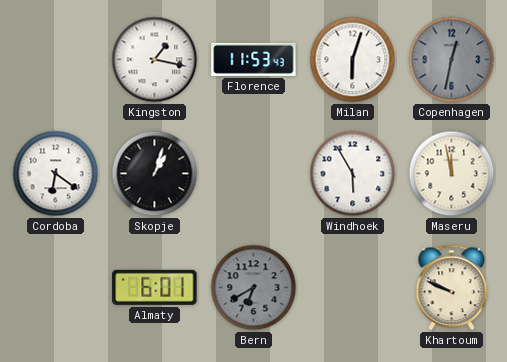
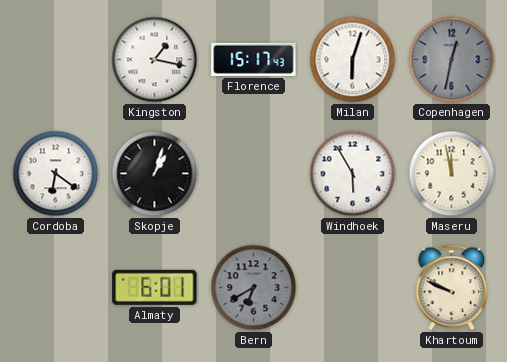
Florence: 11:53 -> 15:17
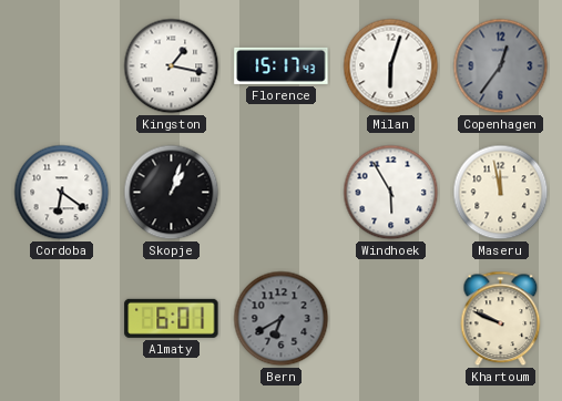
Copenhagen: 12:32 -> 12:36
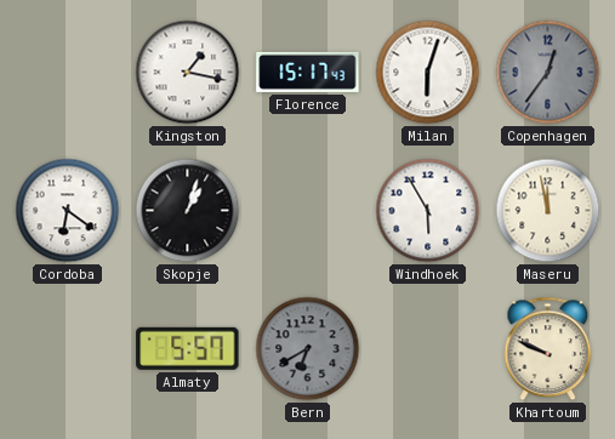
Almaty: 6:01 -> 5:57
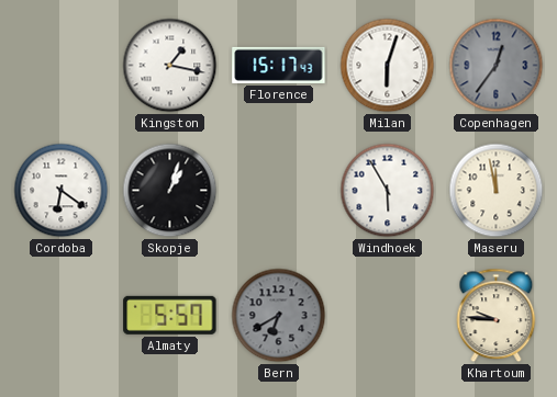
Khartoum: 9:49 -> 9:46
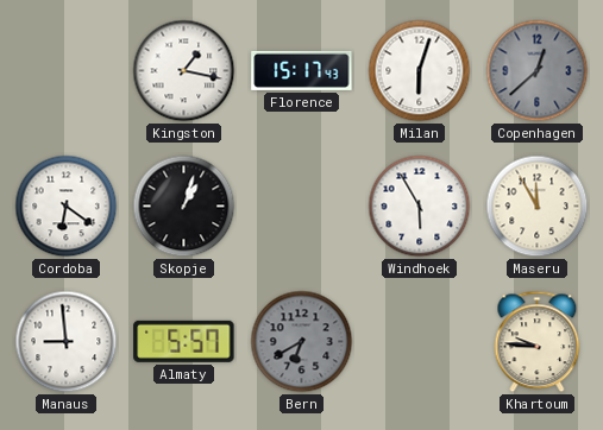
Copenhagen: 12:36 -> 12:38
Maseru: 11:58 -> 11:55
Manaus: none -> 8:59
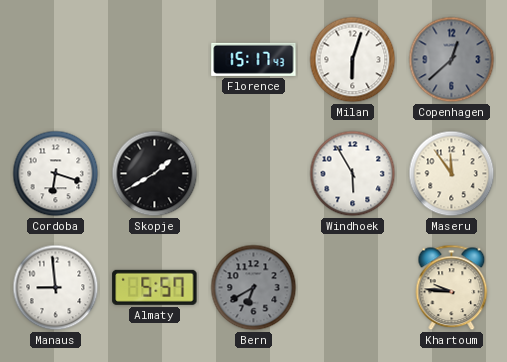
Kingston: 1:17 -> none
Cordoba: 6:21 -> 6:18
Skopje: 1:03 -> 1:40
Maseru: 11:55 -> 11:54
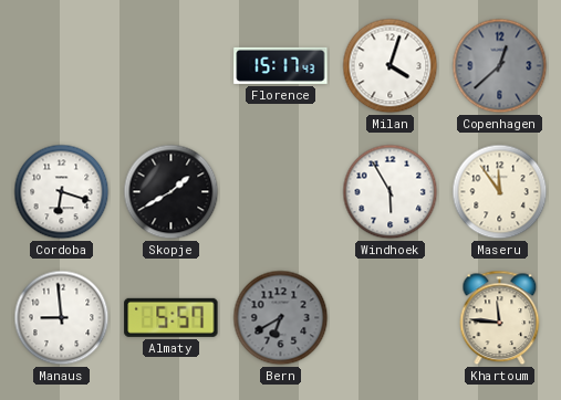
Milan: 6:03 -> 4:03
Khartoum: 9:46 -> 11:46
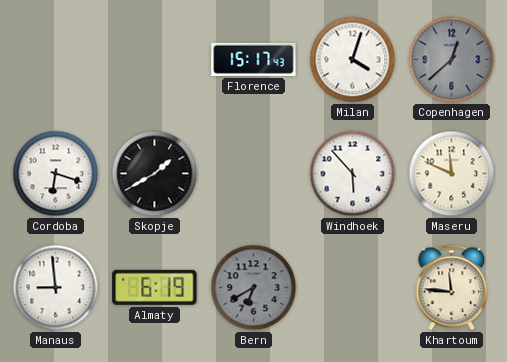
Windhoek: 5:55 -> 5:53
Maseru: 11:54 -> 11:49
Almaty: 5:57 -> 6:19
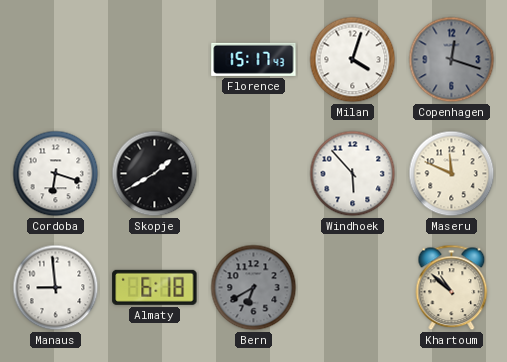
Copenhagen: 12:38 -> 12:18
Almaty: 6:19 -> 6:18
Khartoum: 11:46 -> 10:52
